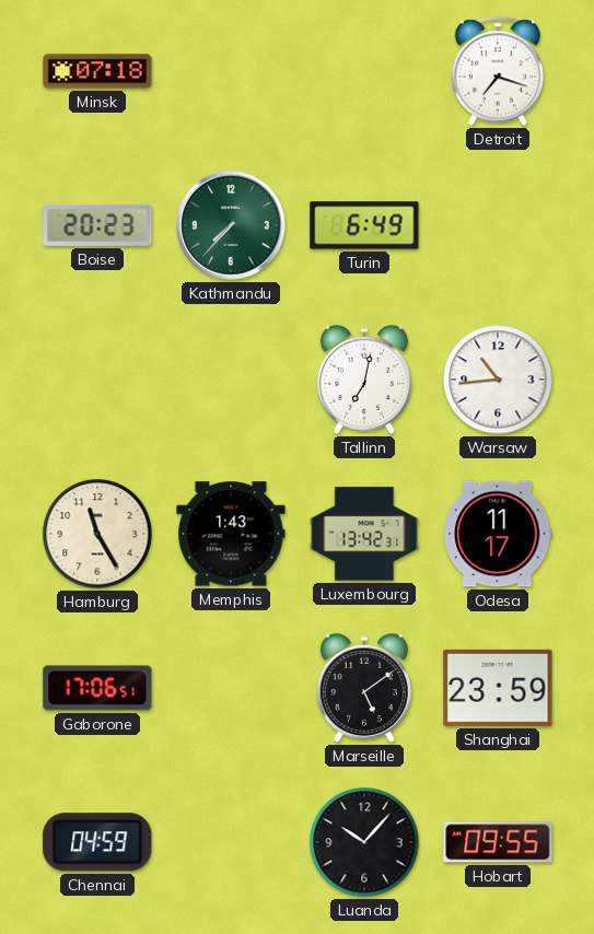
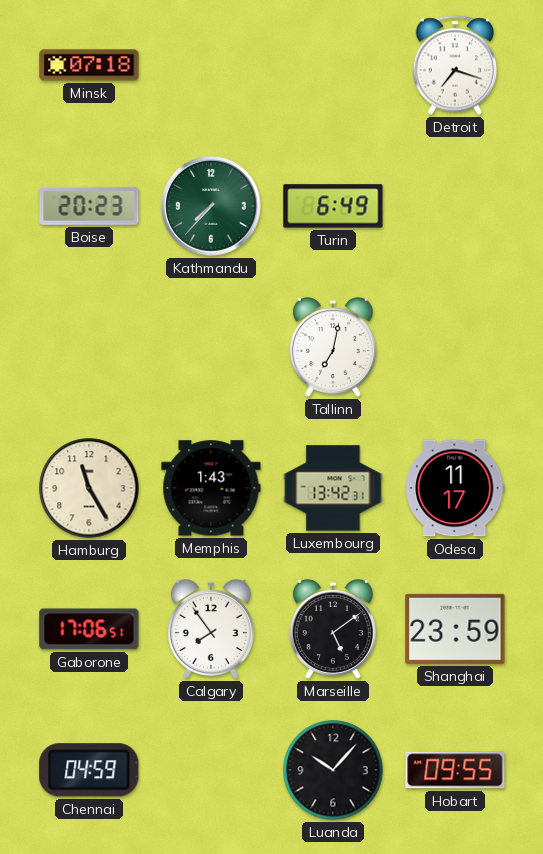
Warsaw: 10:44 -> none
Calgary: none -> 7:54
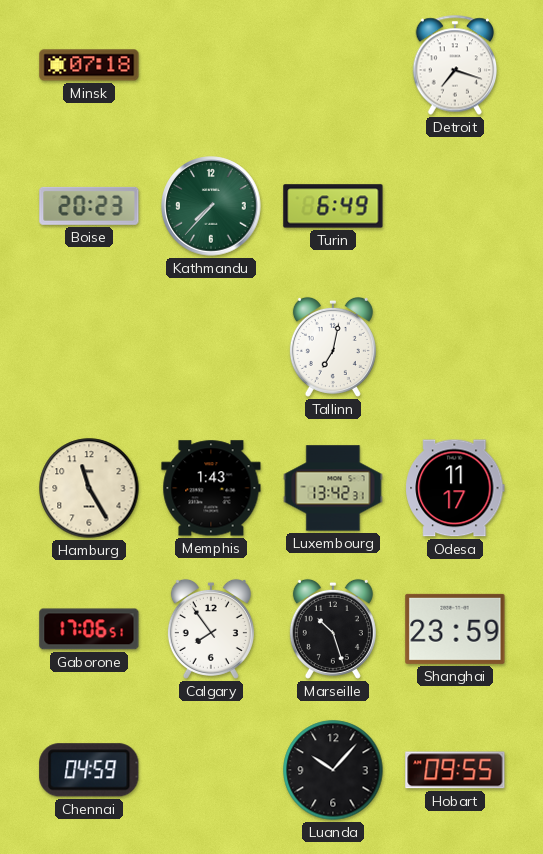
Marseille: 5:09 -> 10:27
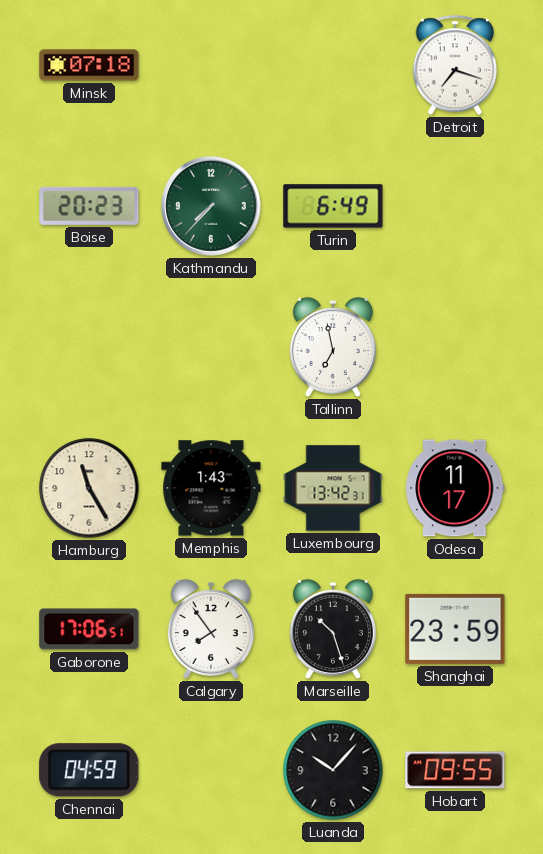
Tallinn: 7:02 -> 6:58
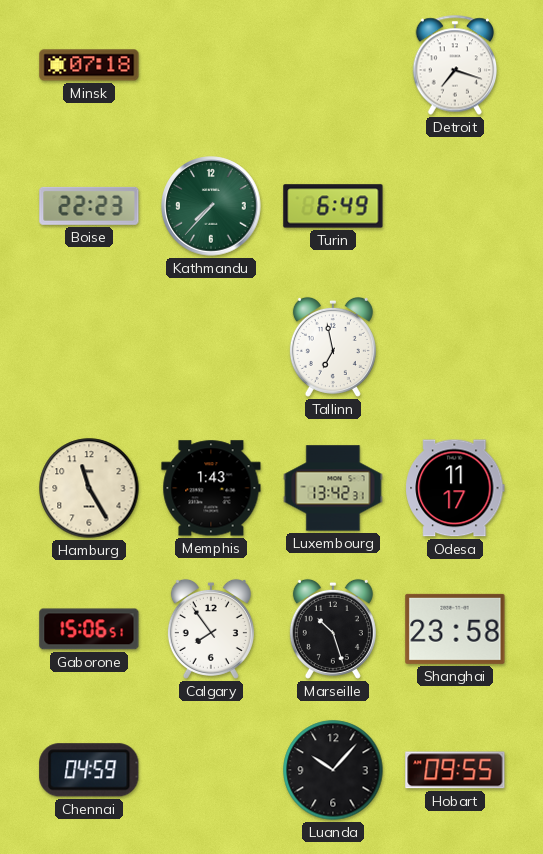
Boise: 20:23 -> 22:23
Gaborone: 17:06 -> 15:06
Shanghai: 23:59 -> 23:58
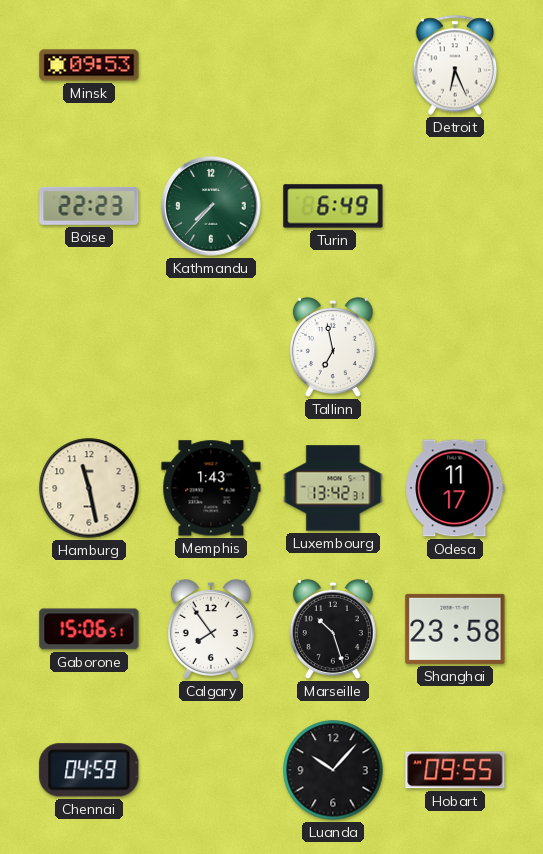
Minsk: 07:18 -> 09:53
Detroit: 7:18 -> 6:26
Hamburg: 11:25 -> 11:28
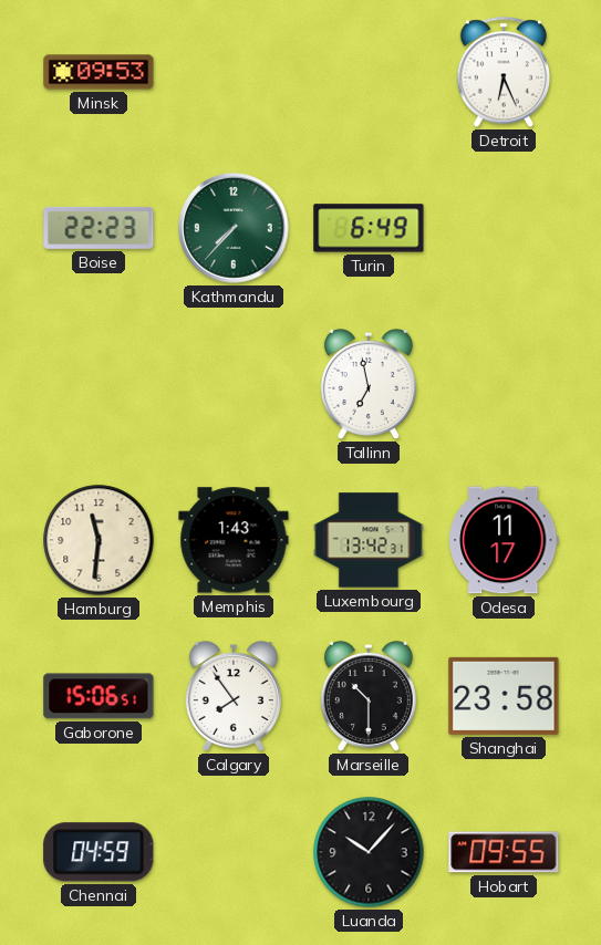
Hamburg: 11:28 -> 11:31
Marseille: 10:27 -> 10:30
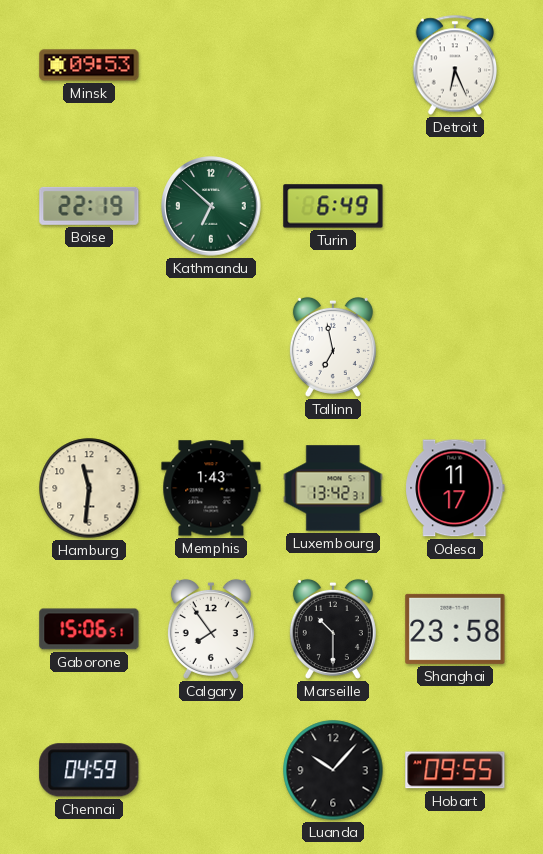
Boise: 22:23 -> 22:19
Kathmandu: 7:37 -> 6:52
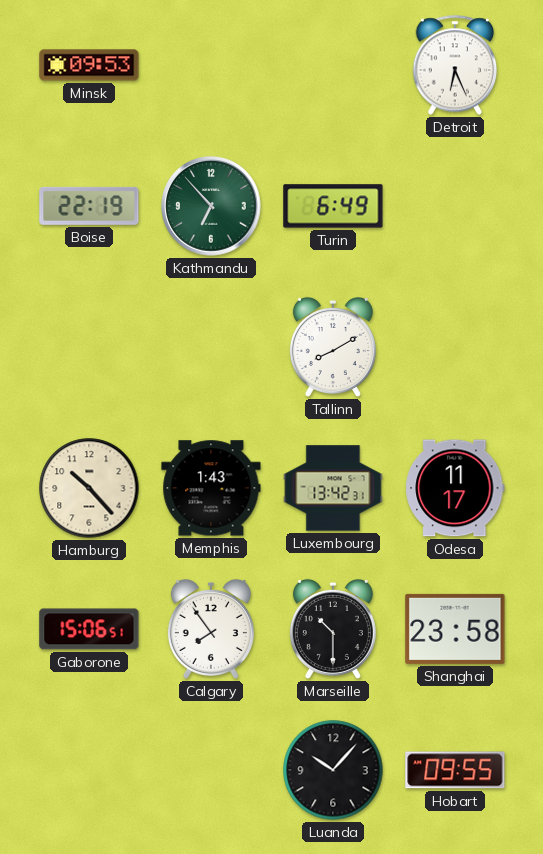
Kathmandu: 6:52 -> 6:53
Tallinn: 6:58 -> 8:10
Hamburg: 11:31 -> 10:23
Chennai: 04:59 -> none
